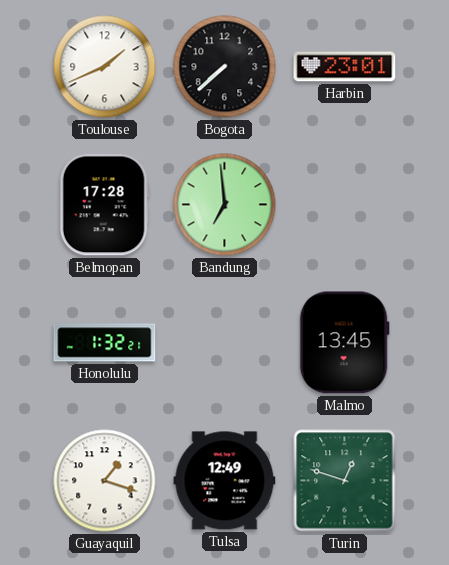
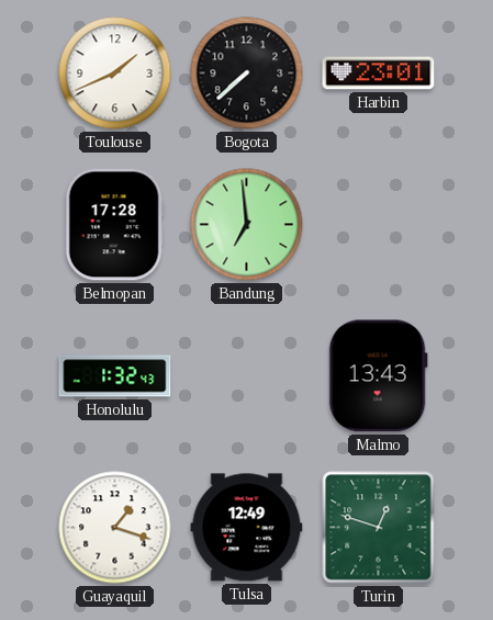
Honolulu: 1:32:21 -> 1:32:43
Malmo: 13:45 -> 13:43
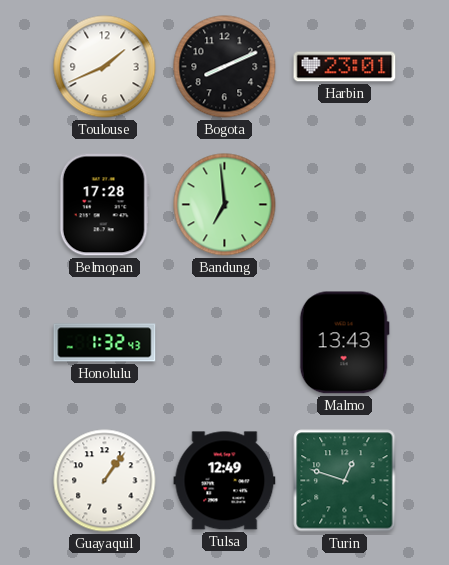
Bogota: 7:38 -> 8:11
Guayaquil: 1:18 -> 1:06
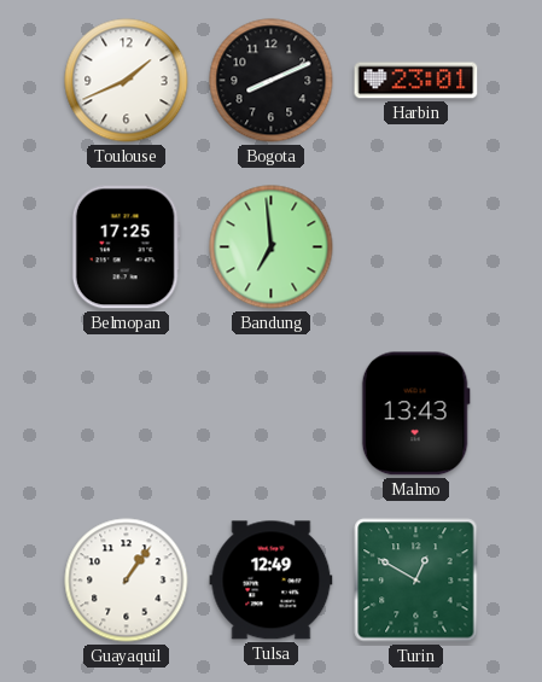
Belmopan: 17:28 -> 17:25
Honolulu: 1:32 -> none
Turin: 12:48 -> 12:50
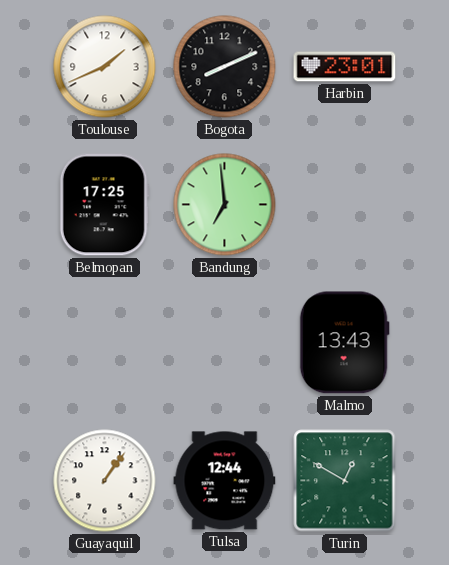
Tulsa: 12:49 -> 12:44
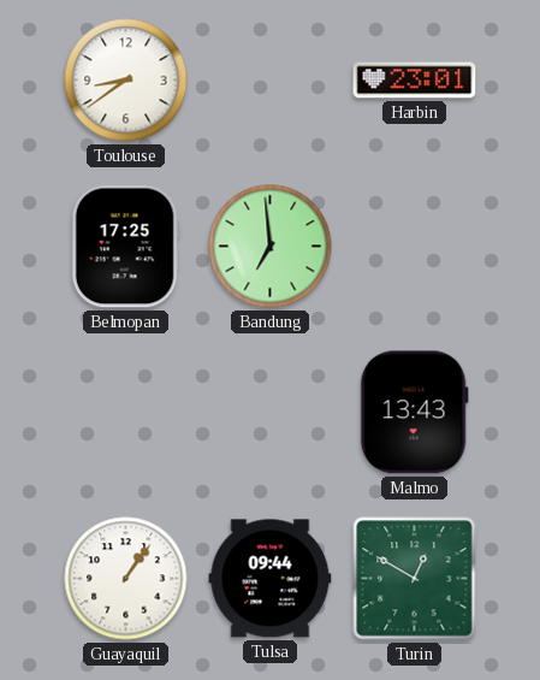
Toulouse: 1:41 -> 8:39
Bogota: 8:11 -> none
Tulsa: 12:44 -> 09:44
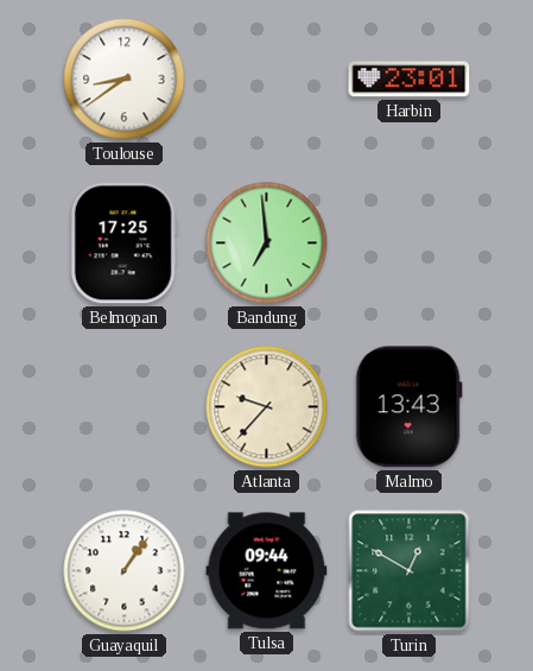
Atlanta: none -> 9:37
